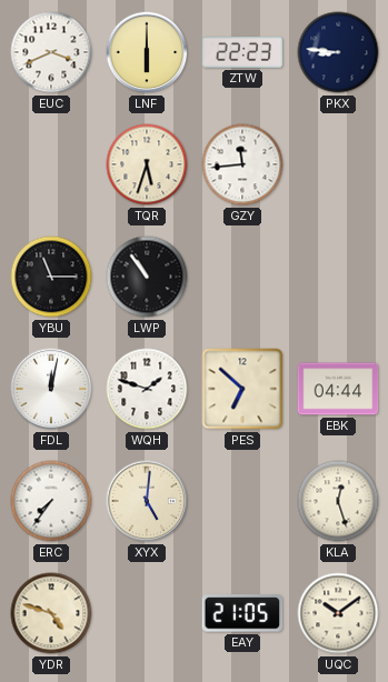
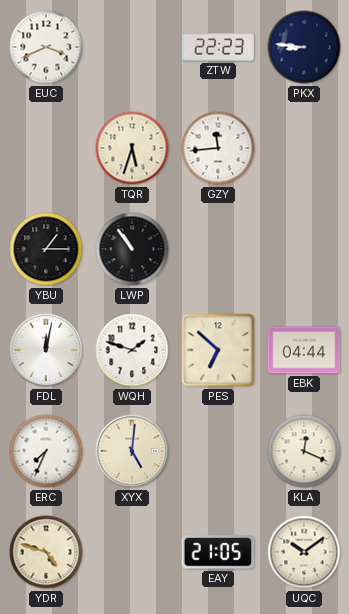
LNF: 6:00 -> none
YBU: 11:15 -> 1:15
ERC: 7:36 -> 7:34
KLA: 12:27 -> 12:19
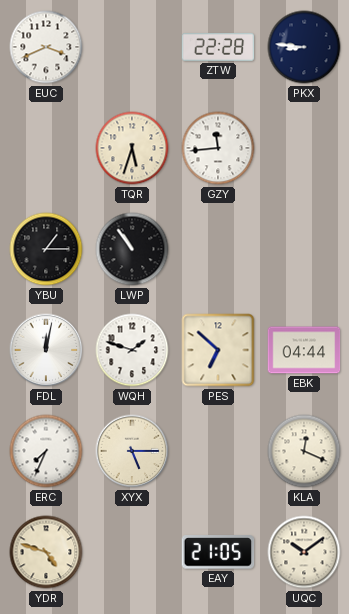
ZTW: 22:23 -> 22:28
XYX: 5:01 -> 5:15
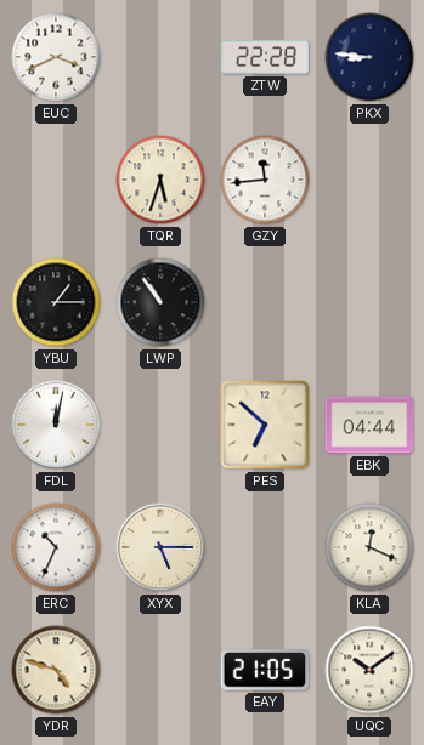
WQH: 1:48 -> none
ERC: 7:34 -> 10:34
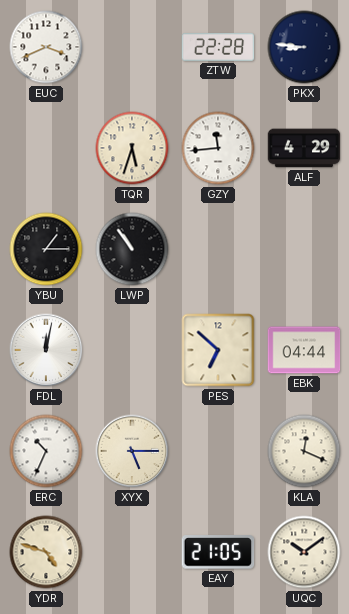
ALF: none -> 4:29
